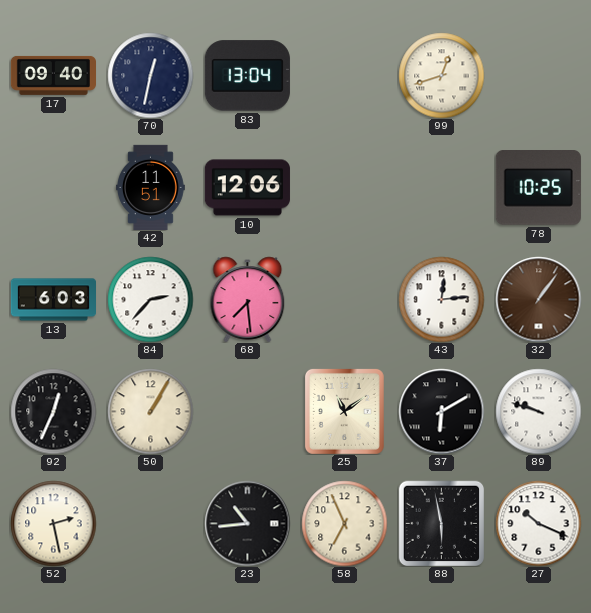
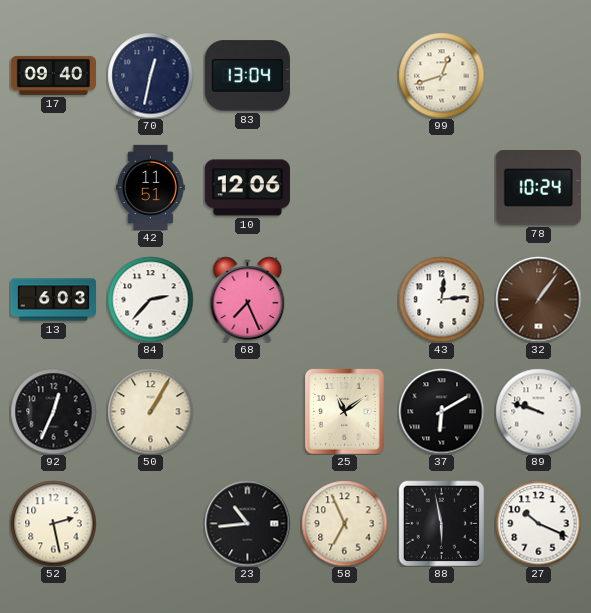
78: 10:25 -> 10:24
68: 7:29 -> 7:26
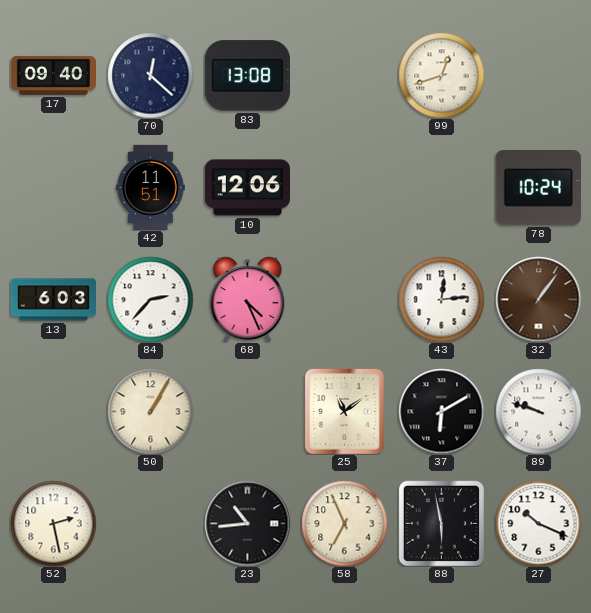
70: 12:32 -> 12:22
83: 13:04 -> 13:08
68: 7:26 -> 4:26
92: 12:34 -> none
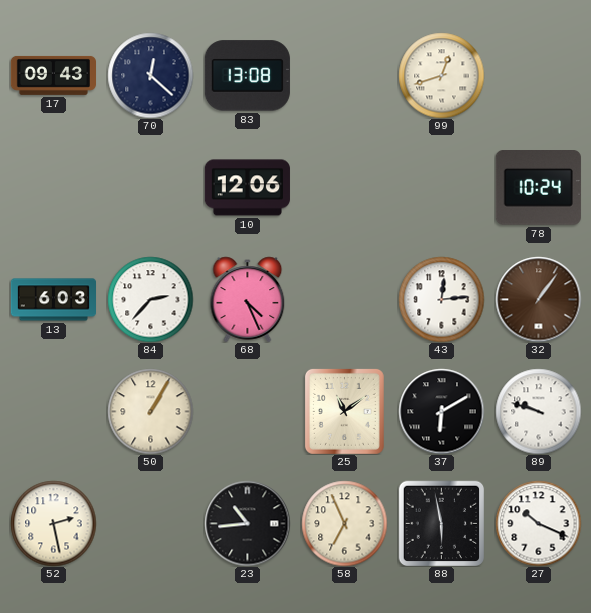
17: 09:40 -> 09:43
42: 11:51 -> none
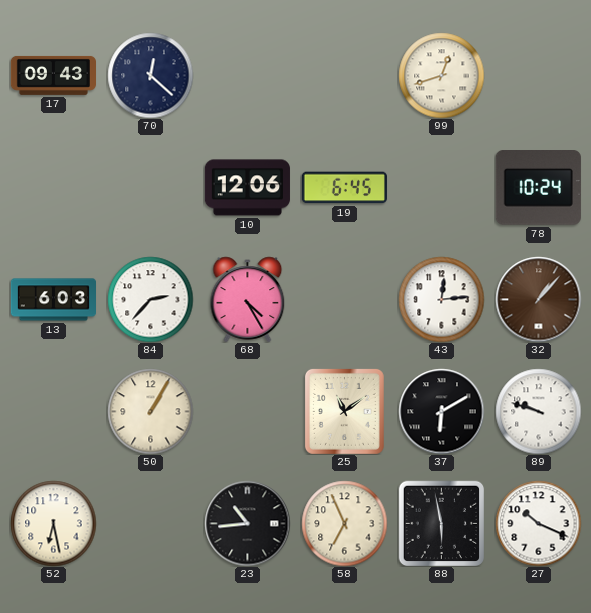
83: 13:08 -> none
19: none -> 6:45
68: 4:26 -> 4:25
32: 1:06 -> 1:07
52: 2:28 -> 6:28
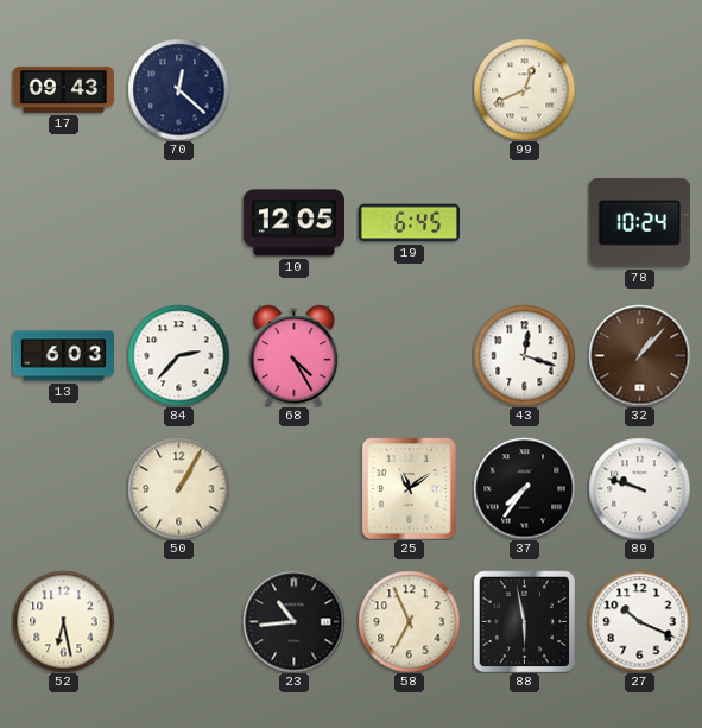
99: 12:42 -> 12:41
10: 12:06 -> 12:05
43: 12:14 -> 12:18
37: 6:10 -> 7:36
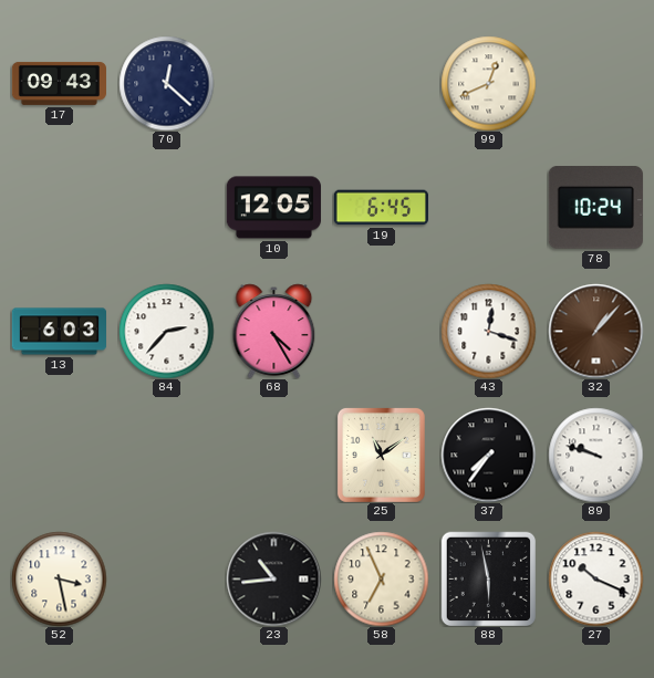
50: 1:05 -> none
52: 6:28 -> 3:28
